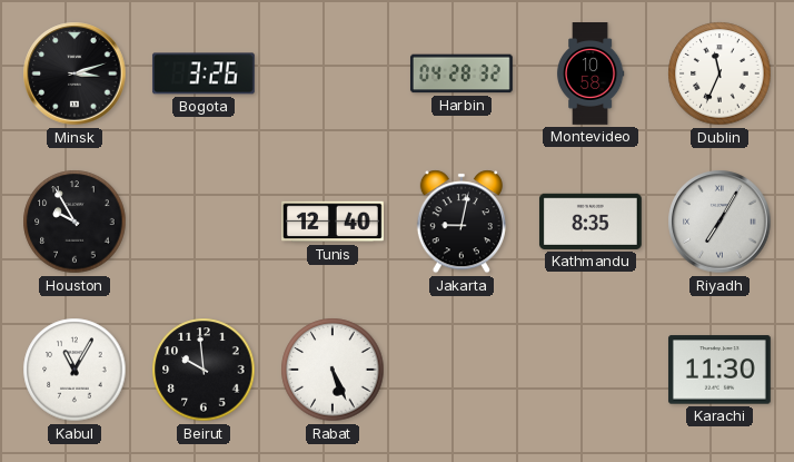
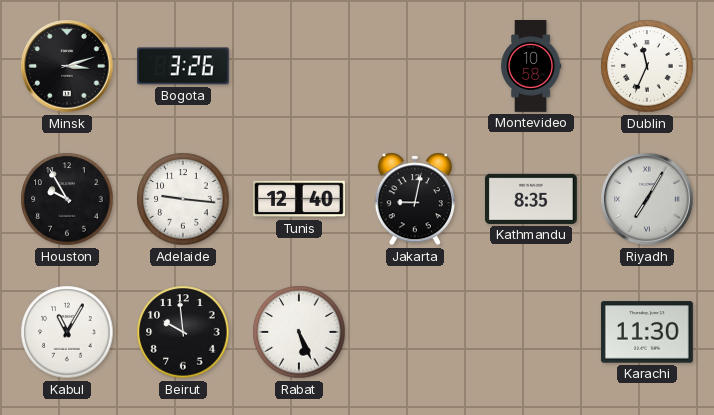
Harbin: 04:28 -> none
Adelaide: none -> 9:16
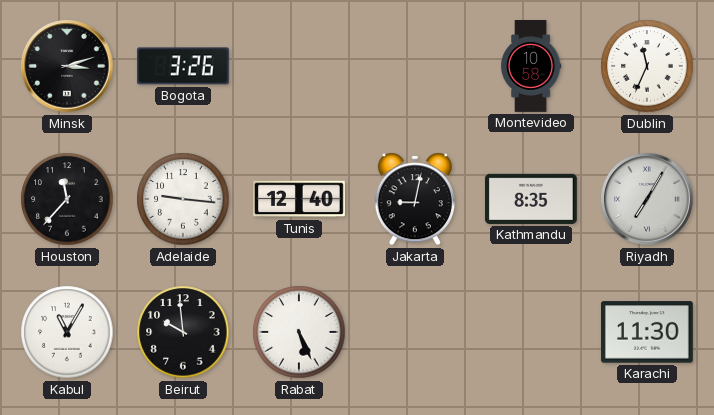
Houston: 9:55 -> 11:37
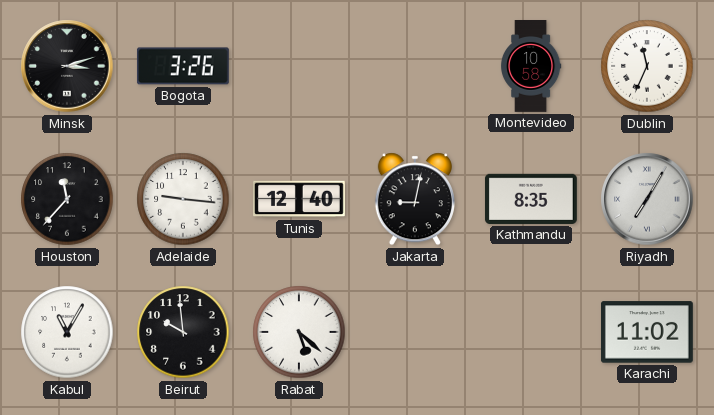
Rabat: 5:26 -> 5:22
Karachi: 11:30 -> 11:02
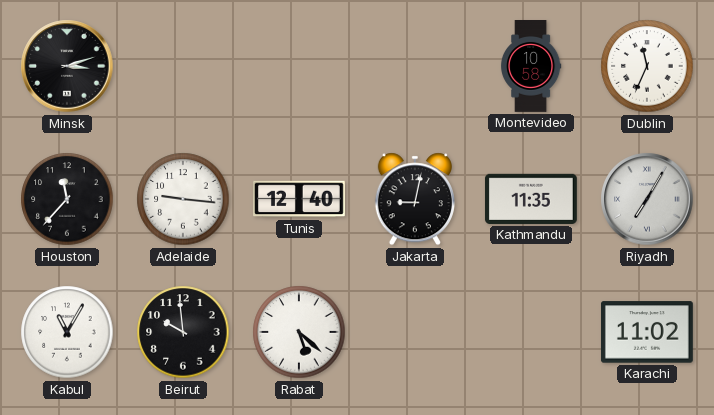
Bogota: 3:26 -> none
Kathmandu: 8:35 -> 11:35
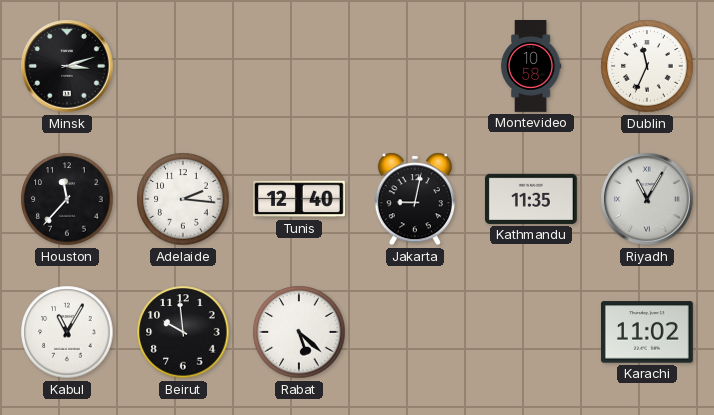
Adelaide: 9:16 -> 2:16
Riyadh: 7:05 -> 11:05
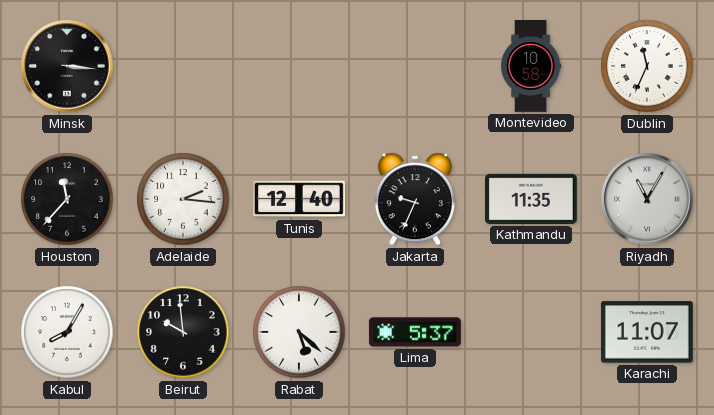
Minsk: 3:12 -> 3:16
Jakarta: 9:02 -> 9:34
Kabul: 11:05 -> 8:05
Lima: none -> 5:37
Karachi: 11:02 -> 11:07
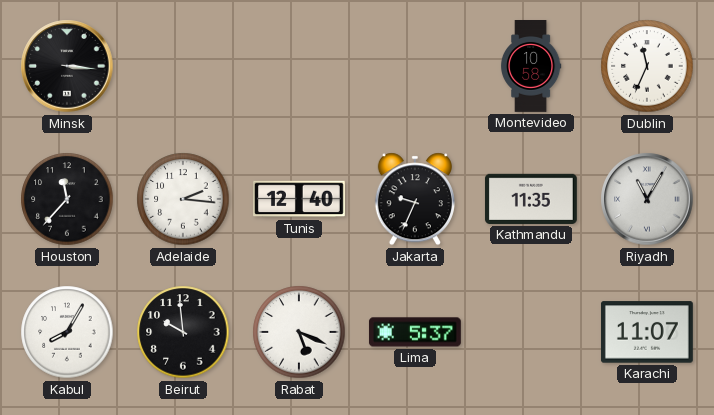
Rabat: 5:22 -> 5:19
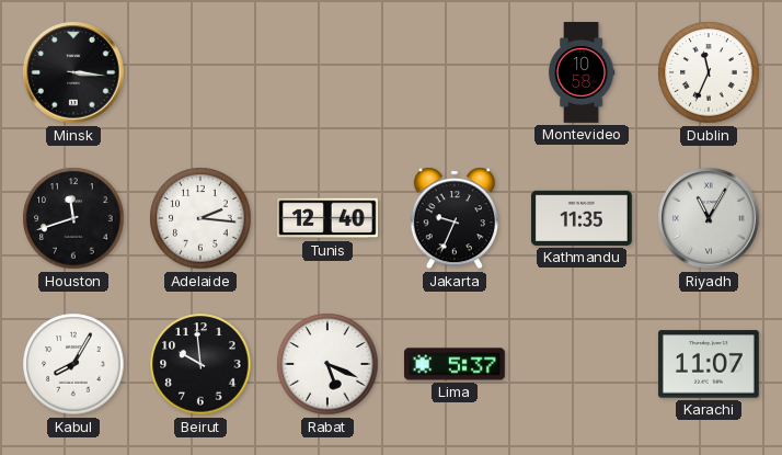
Houston: 11:37 -> 11:42
